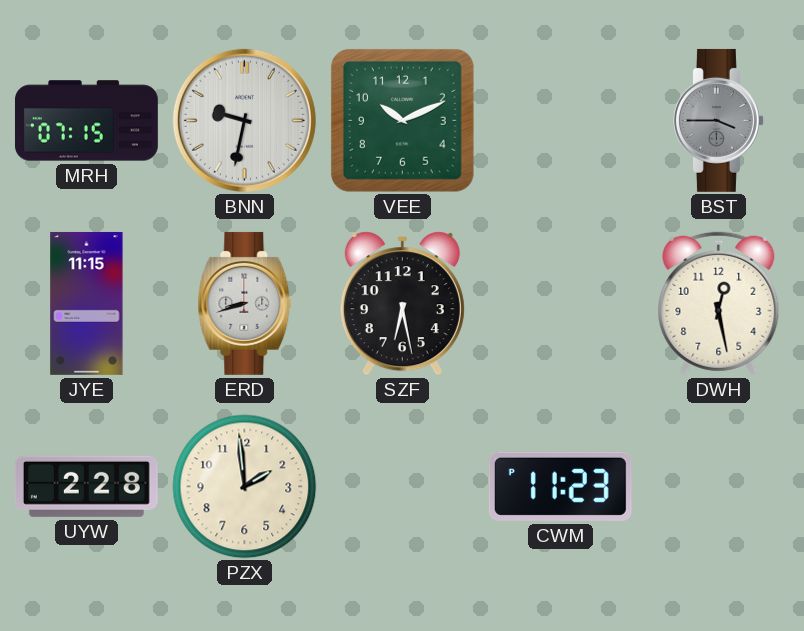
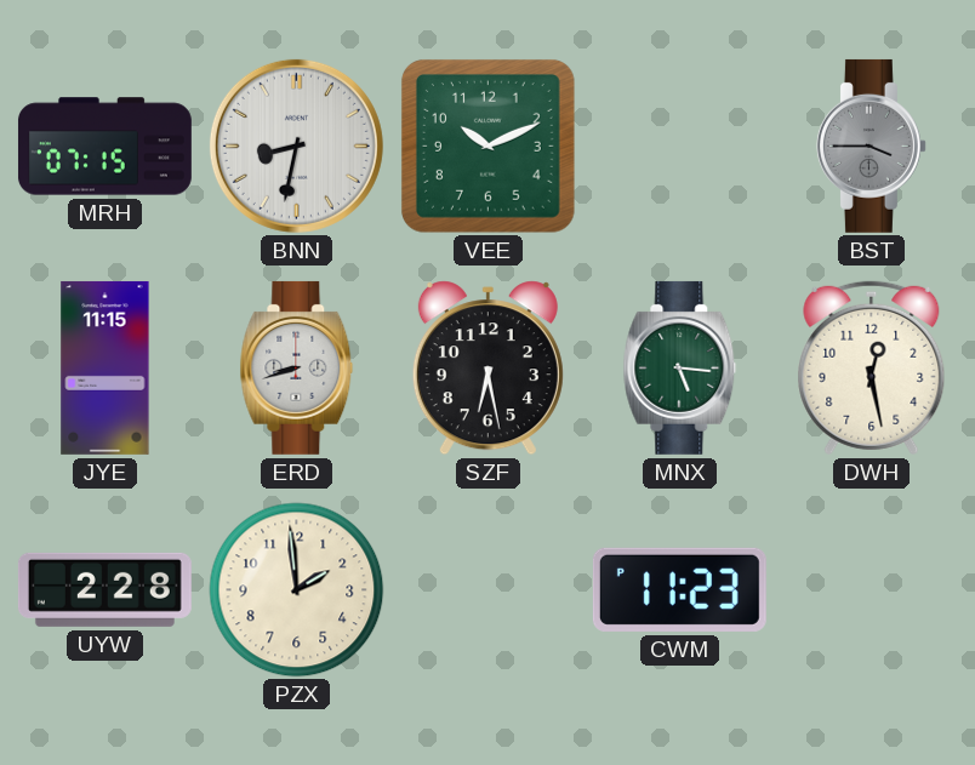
BNN: 9:32 -> 8:32
MNX: none -> 5:16
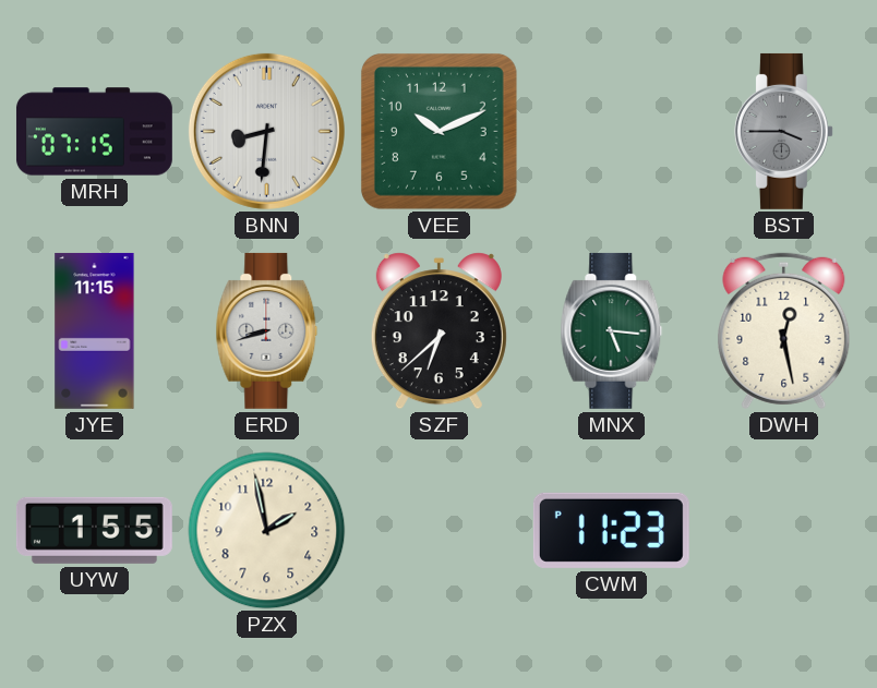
BNN: 8:32 -> 8:31
SZF: 6:28 -> 6:38
UYW: 2:28 -> 1:55
PZX: 1:59 -> 1:58
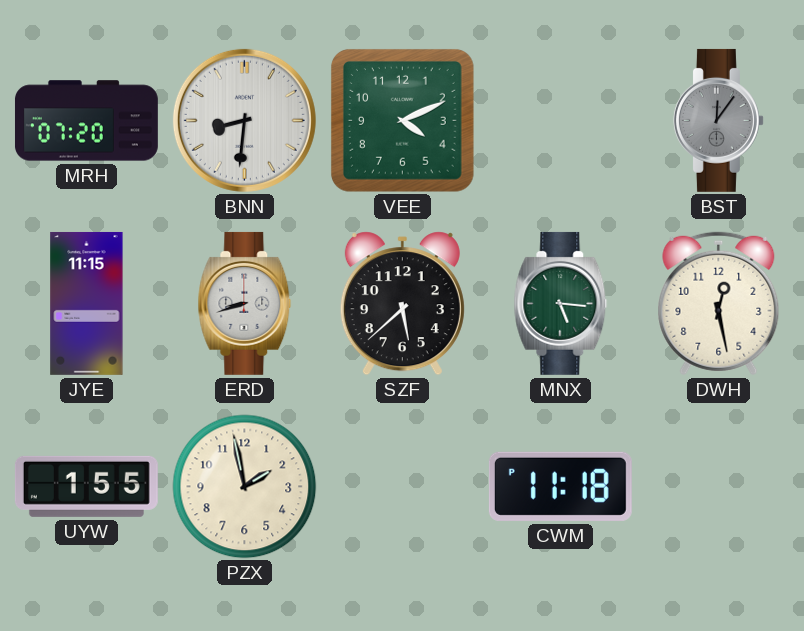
MRH: 07:15 -> 07:20
VEE: 10:11 -> 4:11
BST: 3:45 -> 12:06
SZF: 6:38 -> 5:38
CWM: 11:23 -> 11:18
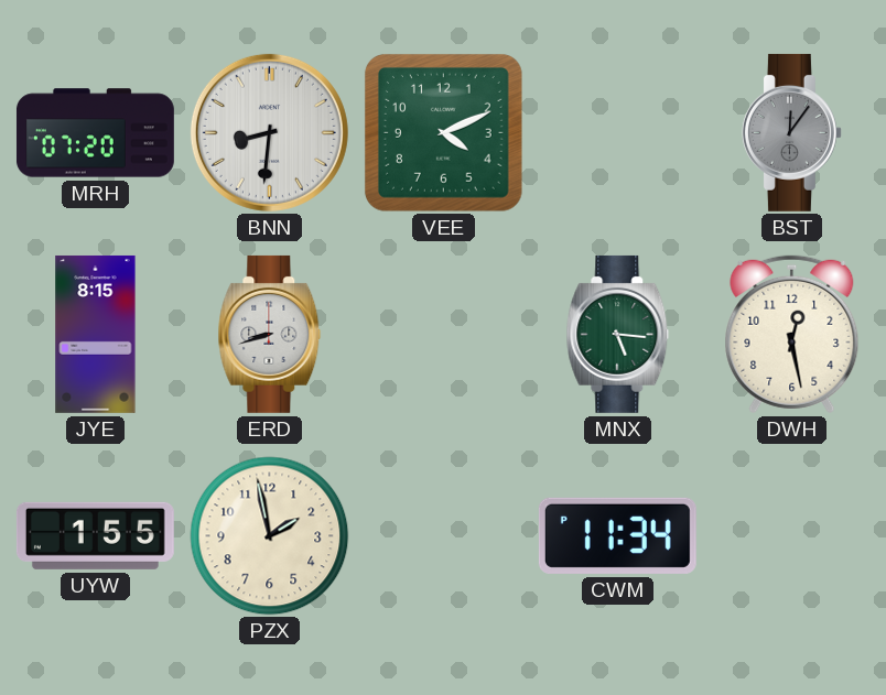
JYE: 11:15 -> 8:15
SZF: 5:38 -> none
CWM: 11:18 -> 11:34
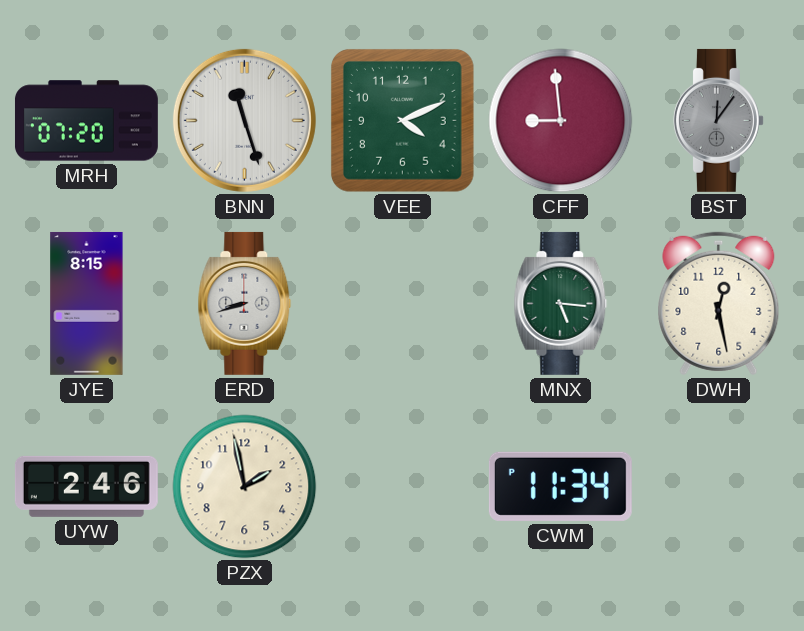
BNN: 8:31 -> 11:27
CFF: none -> 8:59
UYW: 1:55 -> 2:46
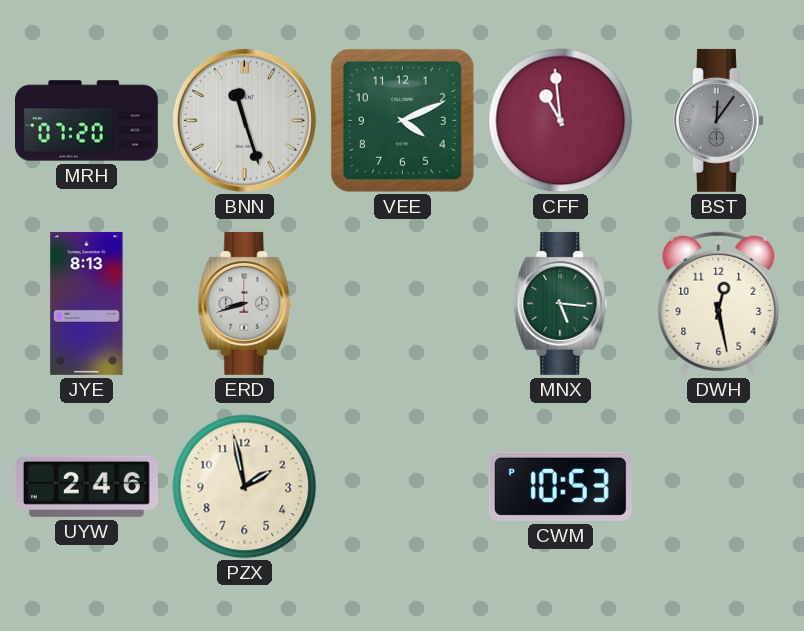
CFF: 8:59 -> 10:59
JYE: 8:15 -> 8:13
CWM: 11:34 -> 10:53
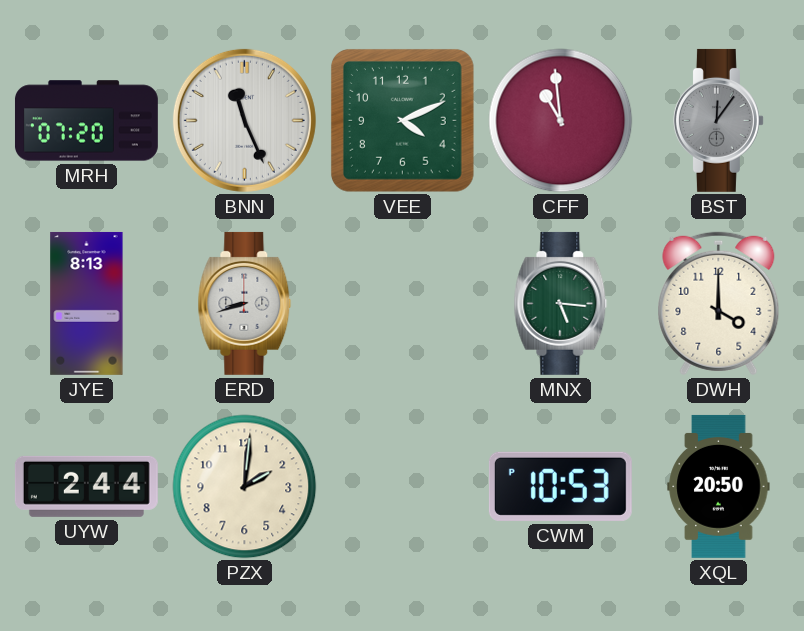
BNN: 11:27 -> 11:26
DWH: 12:28 -> 4:00
UYW: 2:46 -> 2:44
PZX: 1:58 -> 2:01
XQL: none -> 20:50
